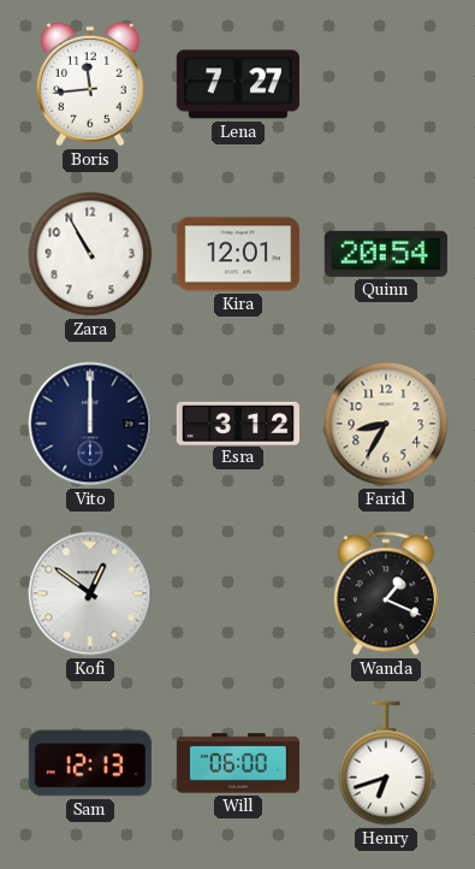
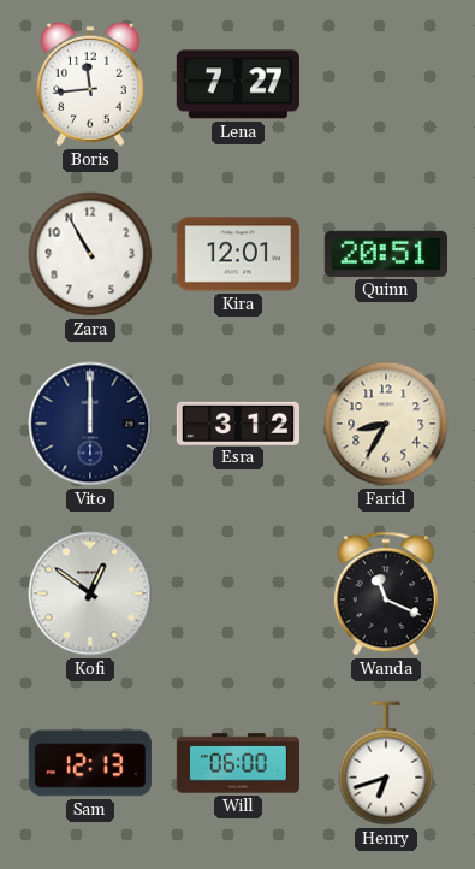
Quinn: 20:54 -> 20:51
Wanda: 1:19 -> 11:19
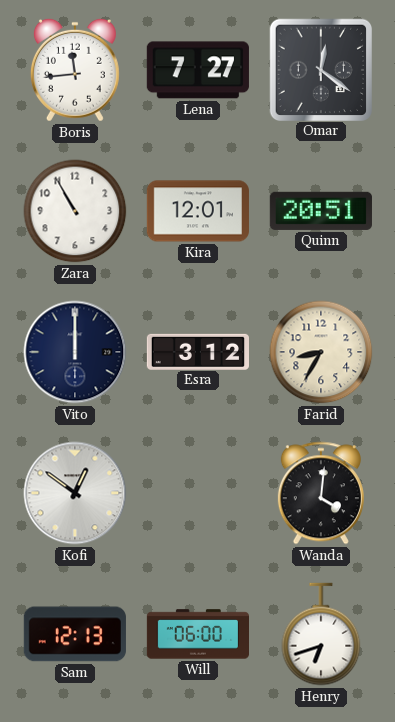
Omar: none -> 12:21
Wanda: 11:19 -> 4:01
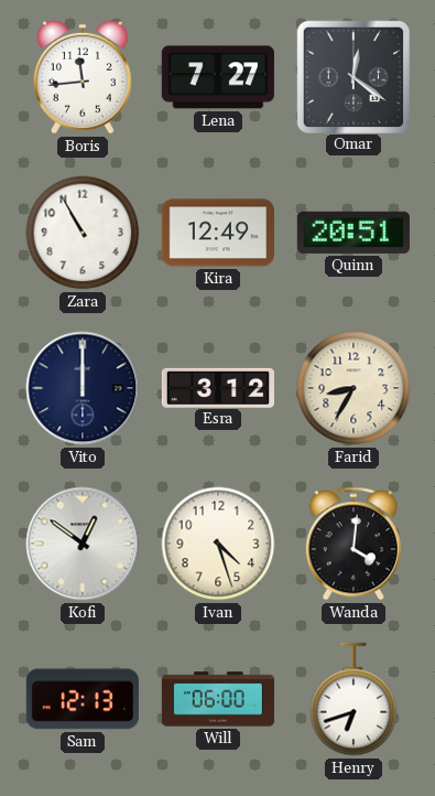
Kira: 12:01 -> 12:49
Ivan: none -> 4:27
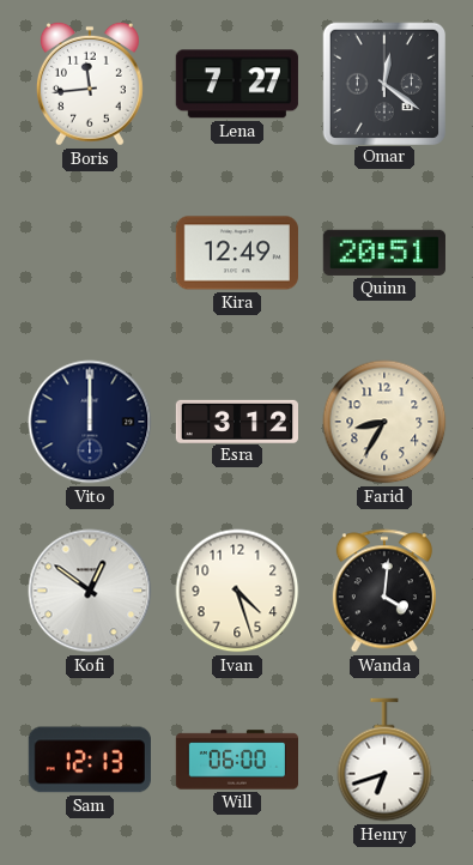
Zara: 10:55 -> none
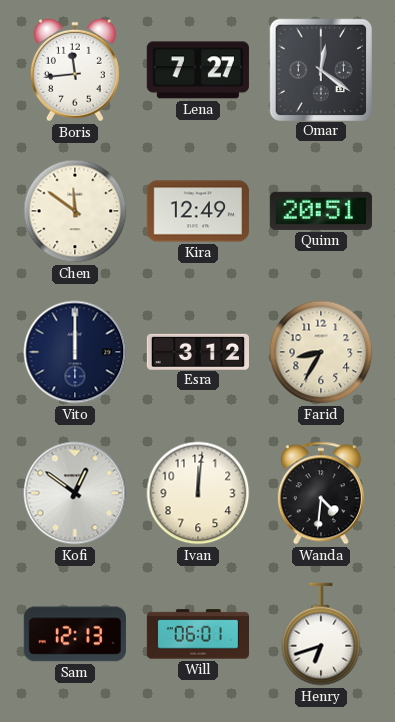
Chen: none -> 11:51
Ivan: 4:27 -> 12:01
Wanda: 4:01 -> 4:31
Will: 06:00 -> 06:01
